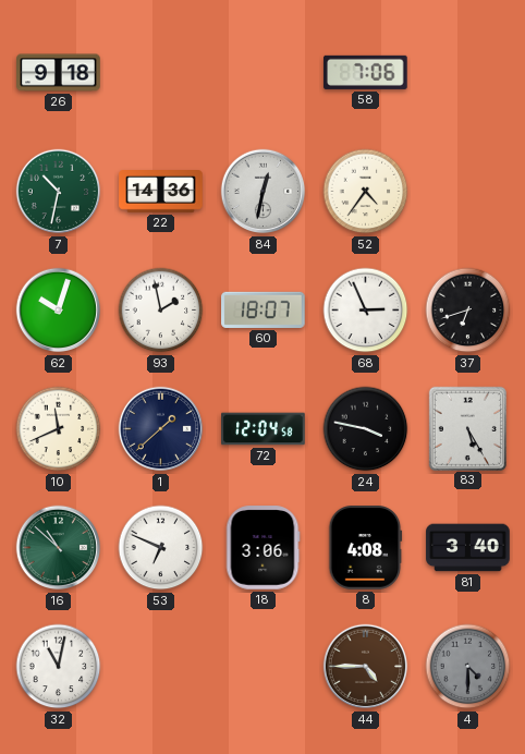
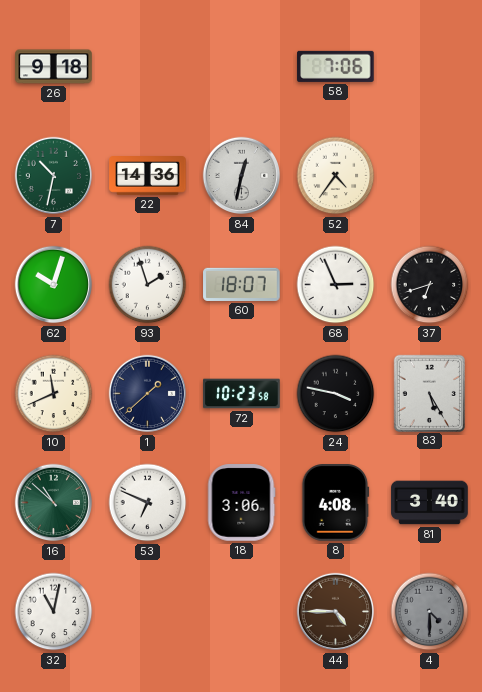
93: 1:58 -> 1:57
72: 12:04 -> 10:23
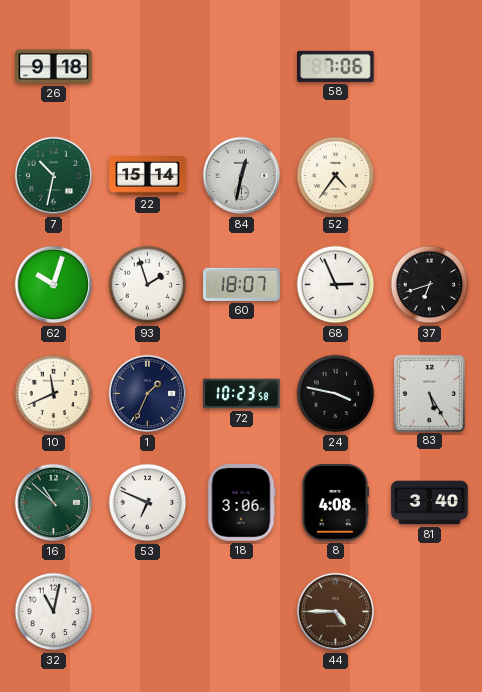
22: 14:36 -> 15:14
1: 1:38 -> 1:34
4: 4:30 -> none
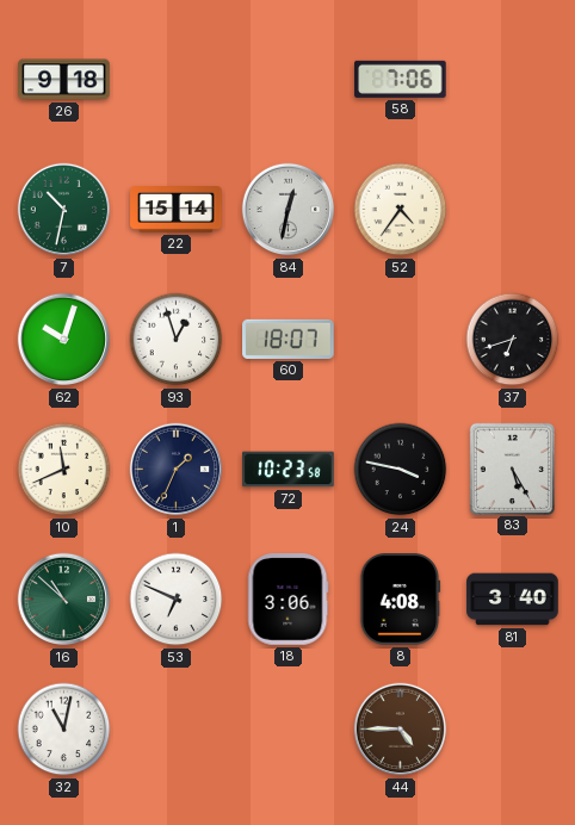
93: 1:57 -> 12:57
68: 2:56 -> none
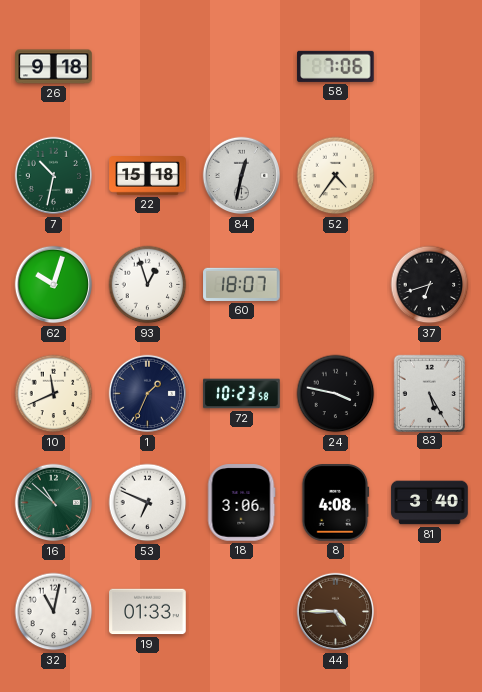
22: 15:14 -> 15:18
19: none -> 01:33
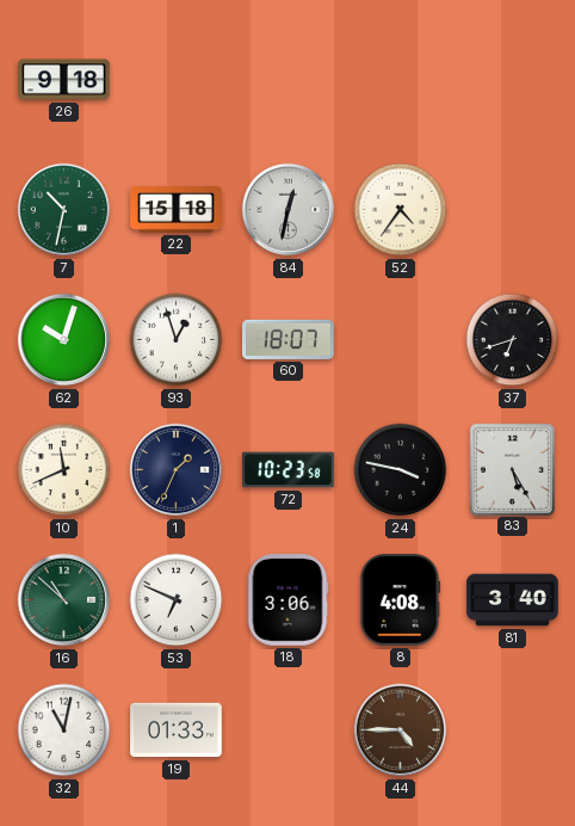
58: 7:06 -> none
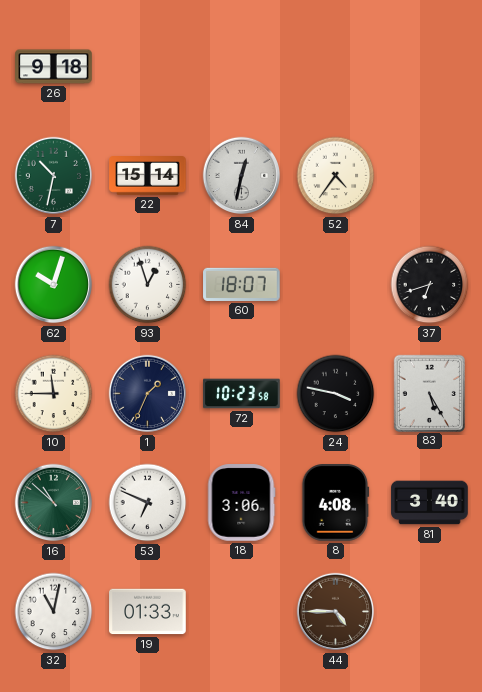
22: 15:18 -> 15:14
10: 11:41 -> 11:45
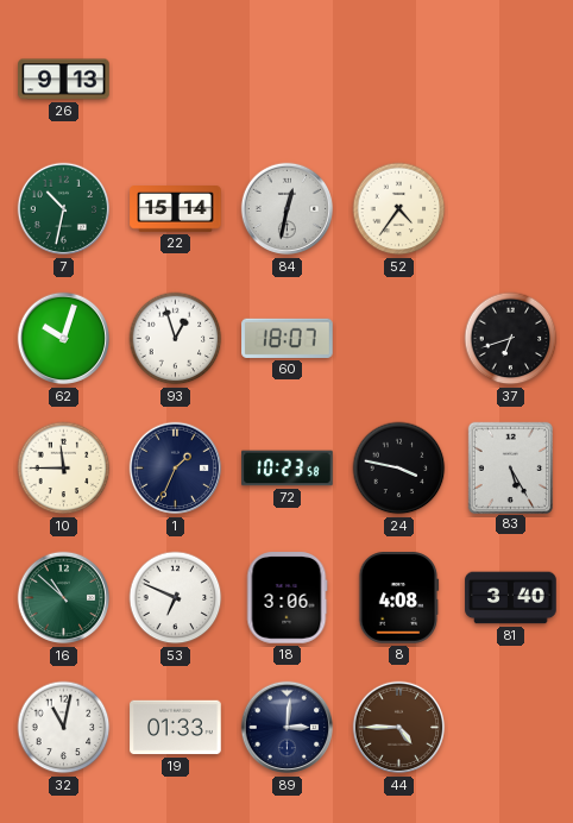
26: 9:18 -> 9:13
89: none -> 3:01
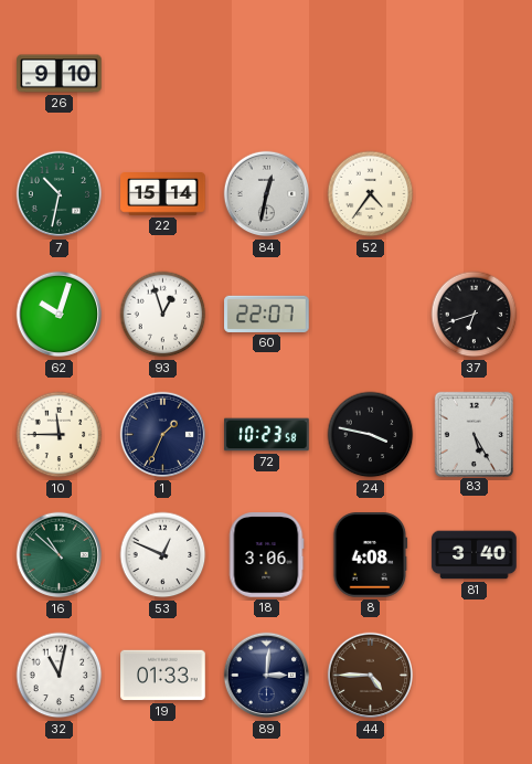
26: 9:13 -> 9:10
60: 18:07 -> 22:07
53: 6:49 -> 12:49
